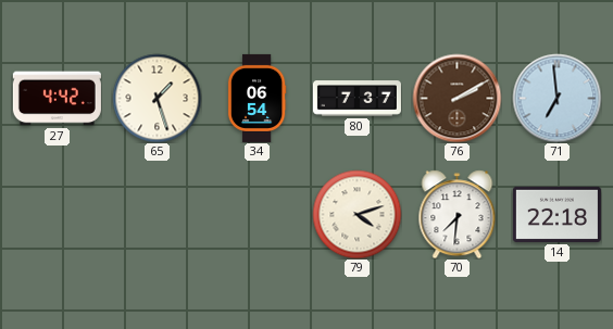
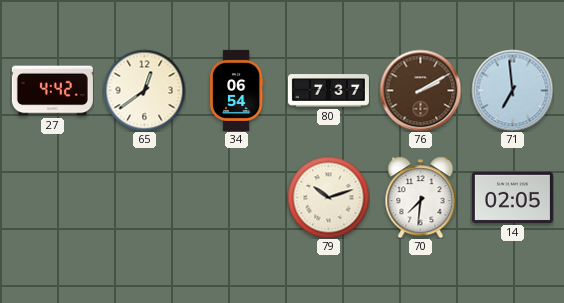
65: 1:27 -> 12:39
79: 4:12 -> 10:12
14: 22:18 -> 02:05
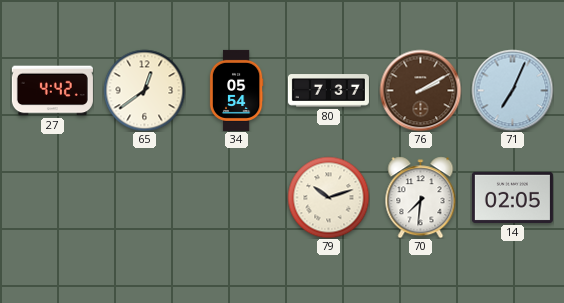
34: 06:54 -> 05:54
71: 6:59 -> 7:04
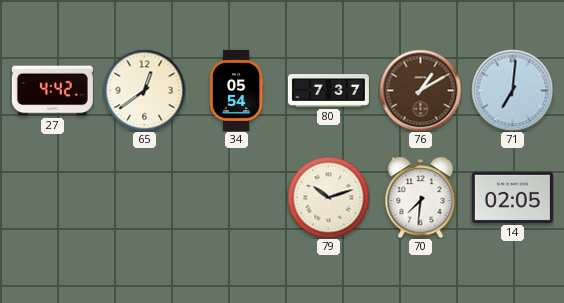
76: 2:10 -> 1:10
71: 7:04 -> 7:01
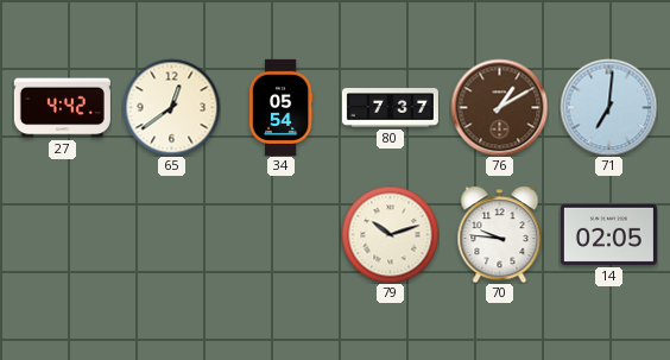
70: 7:31 -> 9:46
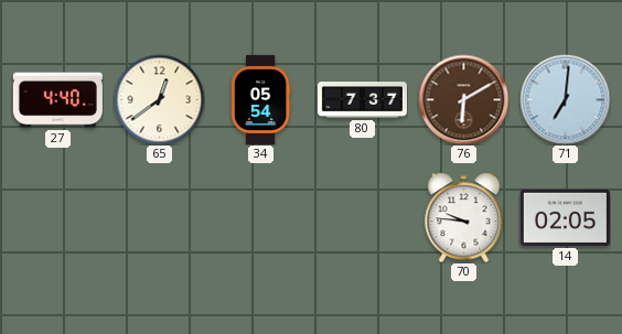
27: 4:42 -> 4:40
76: 1:10 -> 6:10
79: 10:12 -> none
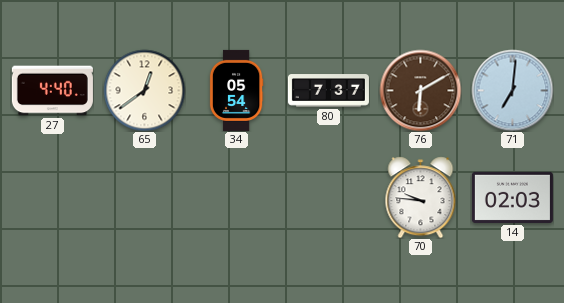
14: 02:05 -> 02:03
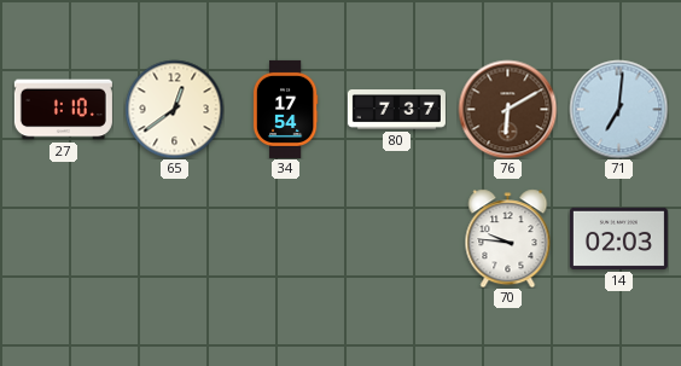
27: 4:40 -> 1:10
34: 05:54 -> 17:54
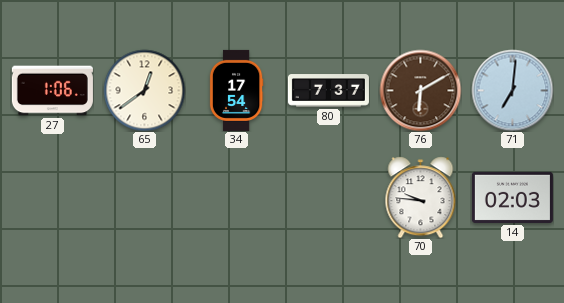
27: 1:10 -> 1:06
